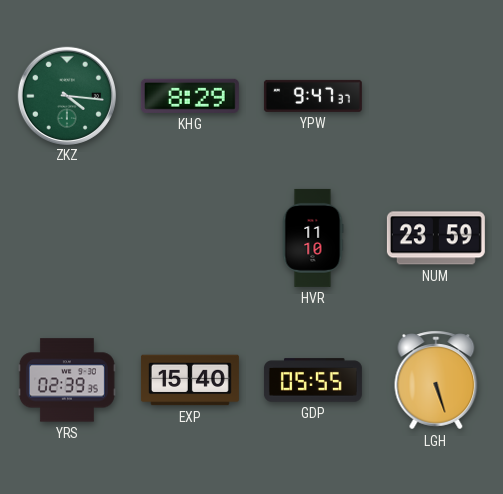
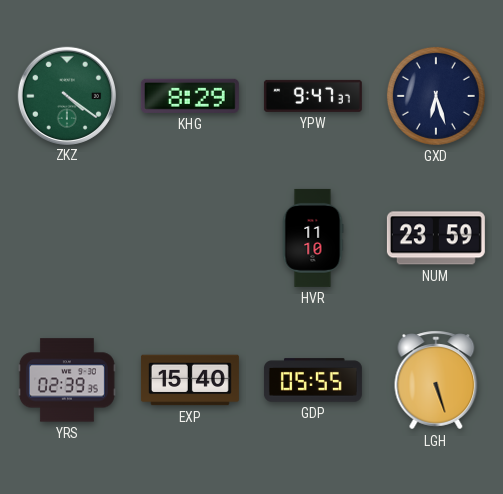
ZKZ: 4:16 -> 4:21
GXD: none -> 6:27
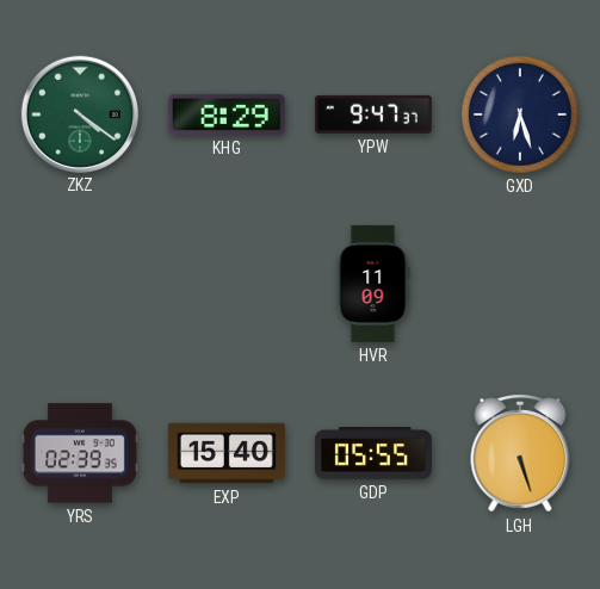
HVR: 11:10 -> 11:09
NUM: 23:59 -> none
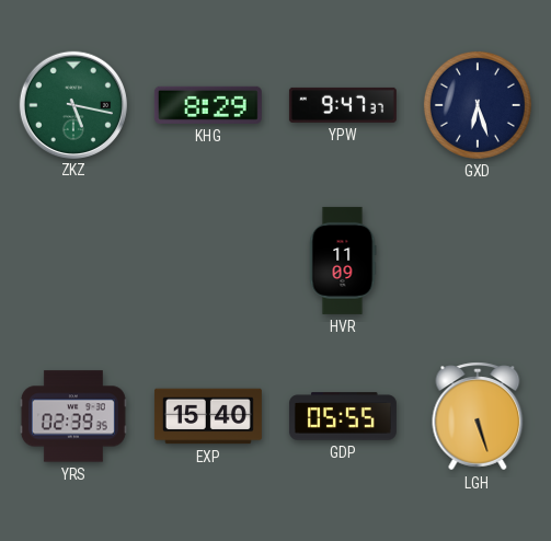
ZKZ: 4:21 -> 5:17
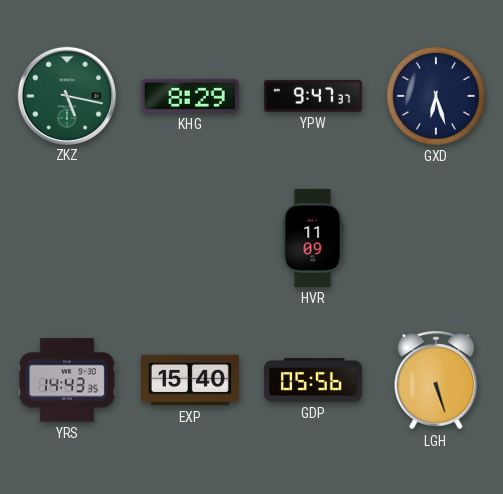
YRS: 02:39 -> 14:43
GDP: 05:55 -> 05:56
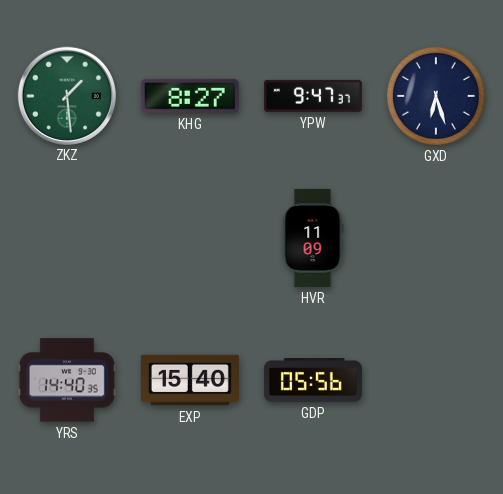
ZKZ: 5:17 -> 1:29
KHG: 8:29 -> 8:27
YRS: 14:43 -> 14:40
LGH: 5:27 -> none
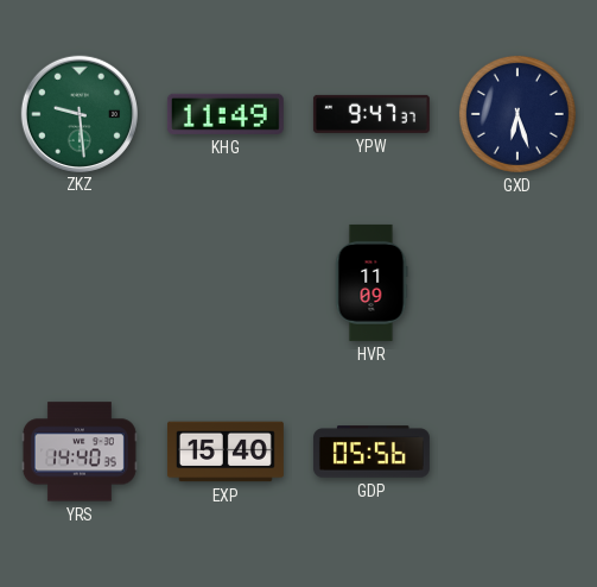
ZKZ: 1:29 -> 9:29
KHG: 8:27 -> 11:49
